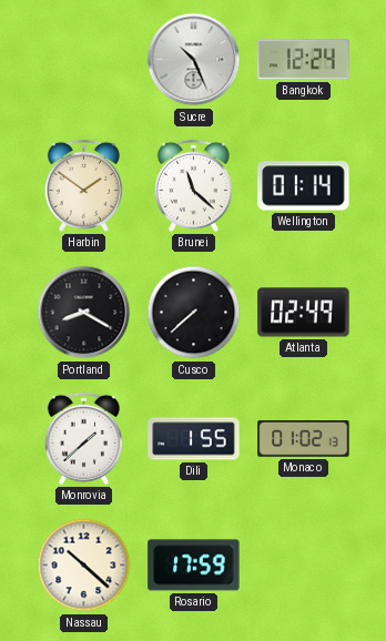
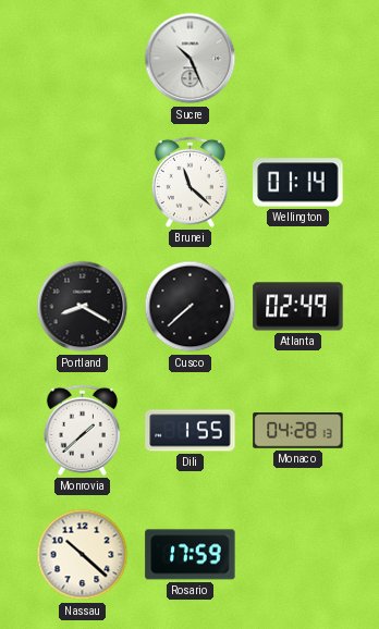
Bangkok: 12:24 -> none
Harbin: 1:51 -> none
Monaco: 01:02 -> 04:28
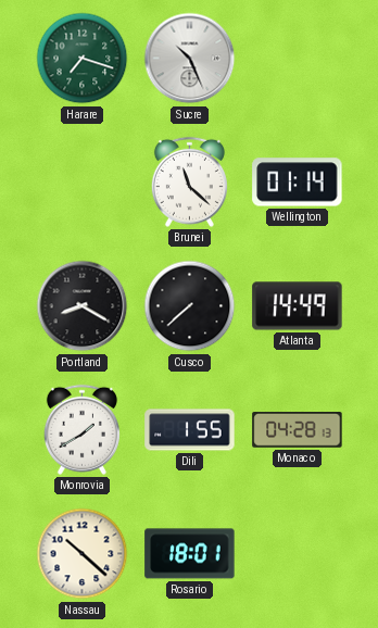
Harare: none -> 7:18
Atlanta: 02:49 -> 14:49
Monrovia: 1:38 -> 1:40
Rosario: 17:59 -> 18:01
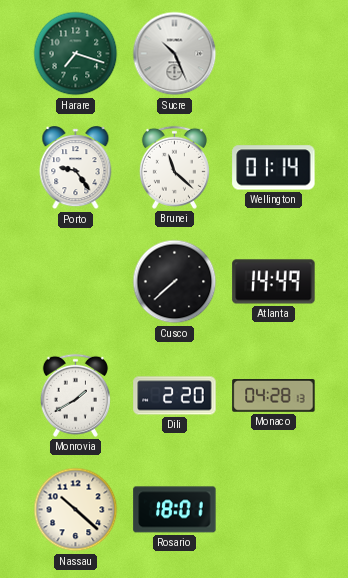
Porto: none -> 9:24
Portland: 8:20 -> none
Dili: 1:55 -> 2:20
